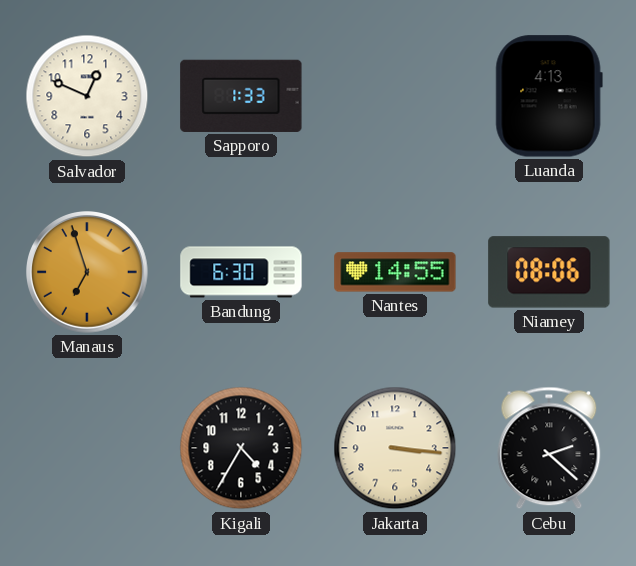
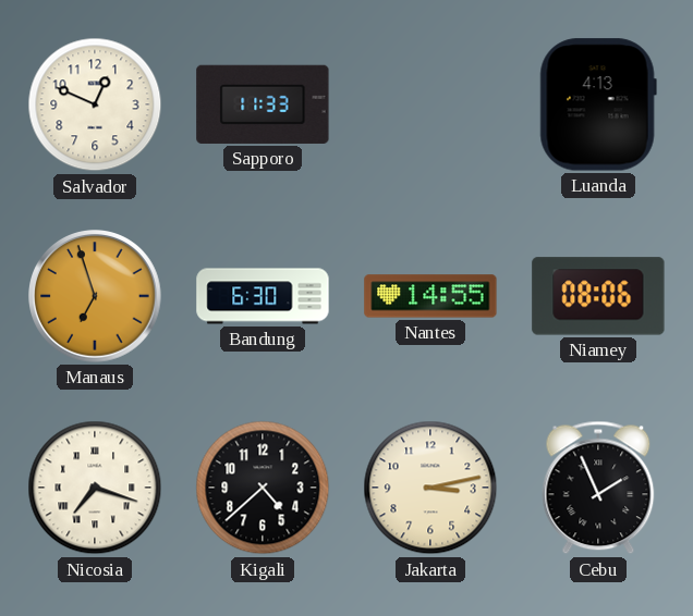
Sapporo: 1:33 -> 11:33
Nicosia: none -> 7:18
Kigali: 4:35 -> 4:38
Jakarta: 3:16 -> 3:13
Cebu: 2:22 -> 1:56
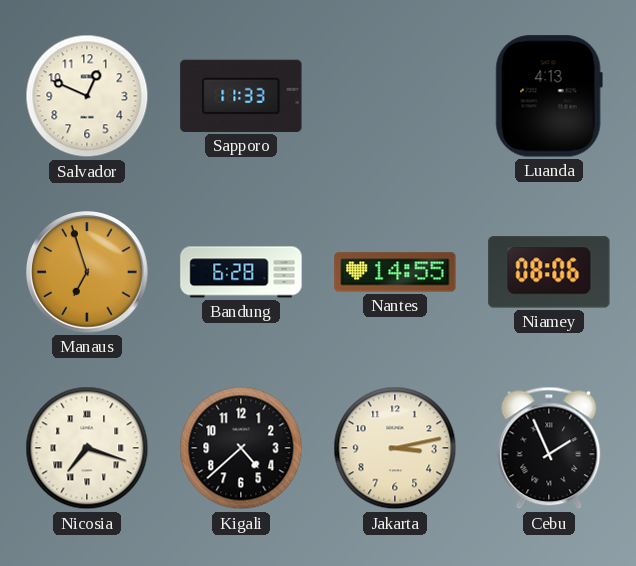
Bandung: 6:30 -> 6:28
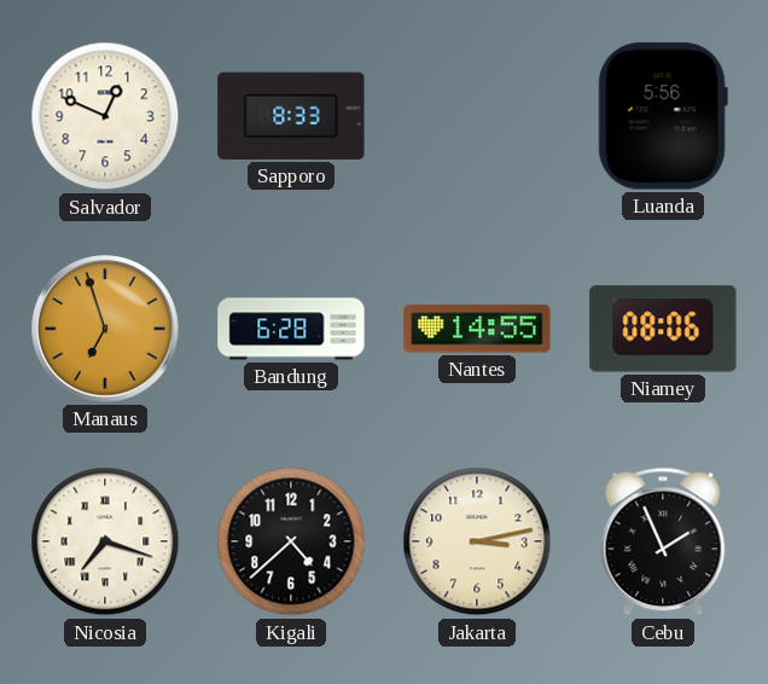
Sapporo: 11:33 -> 8:33
Luanda: 4:13 -> 5:56
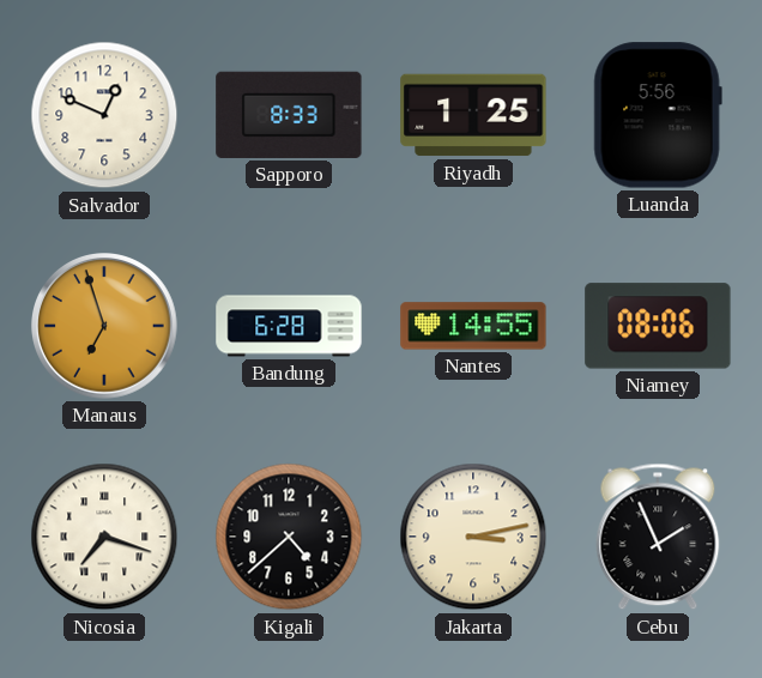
Riyadh: none -> 1:25
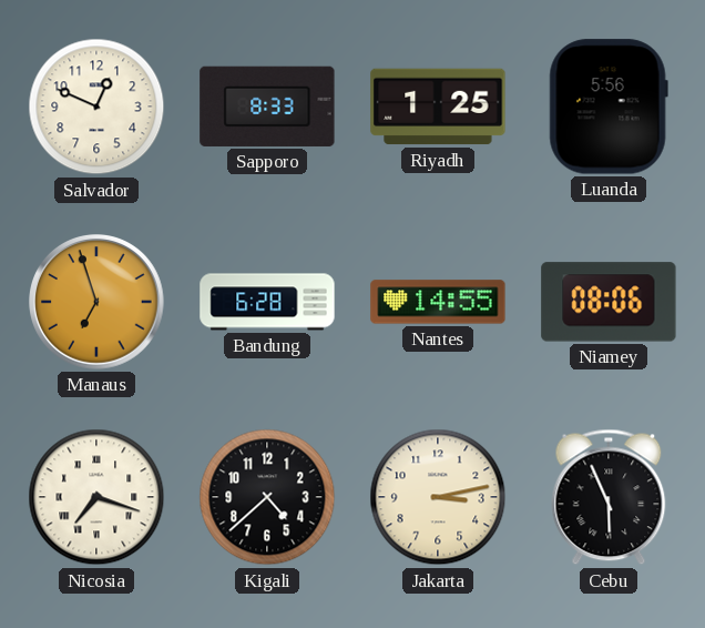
Cebu: 1:56 -> 5:56
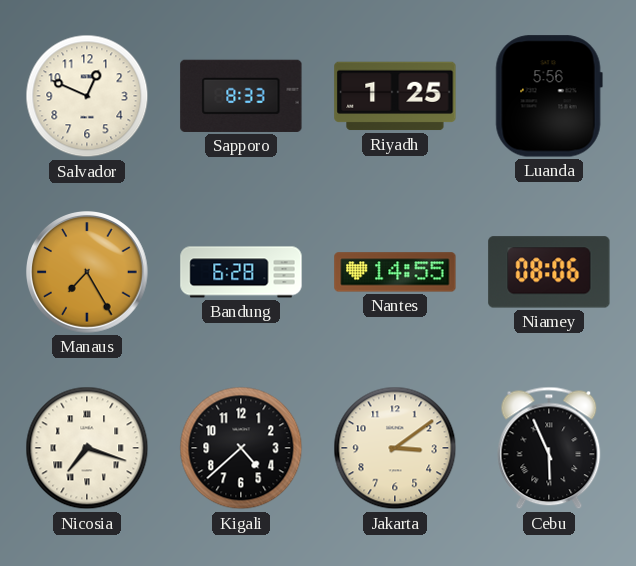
Manaus: 6:57 -> 7:25
Jakarta: 3:13 -> 3:09
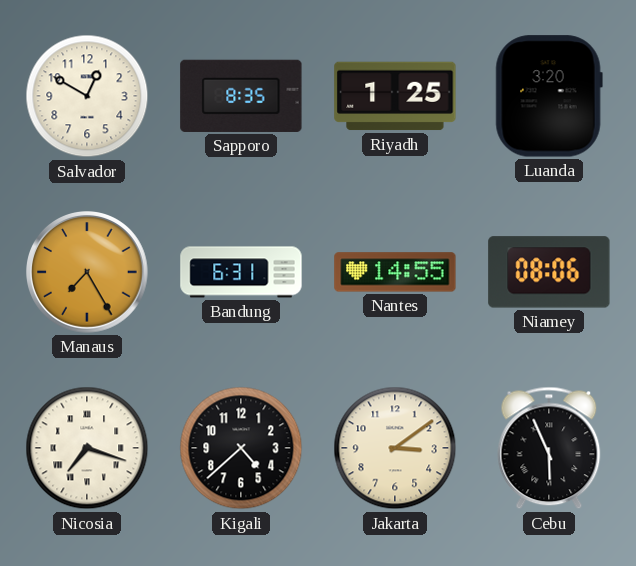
Salvador: 12:49 -> 12:50
Sapporo: 8:33 -> 8:35
Luanda: 5:56 -> 3:20
Bandung: 6:28 -> 6:31
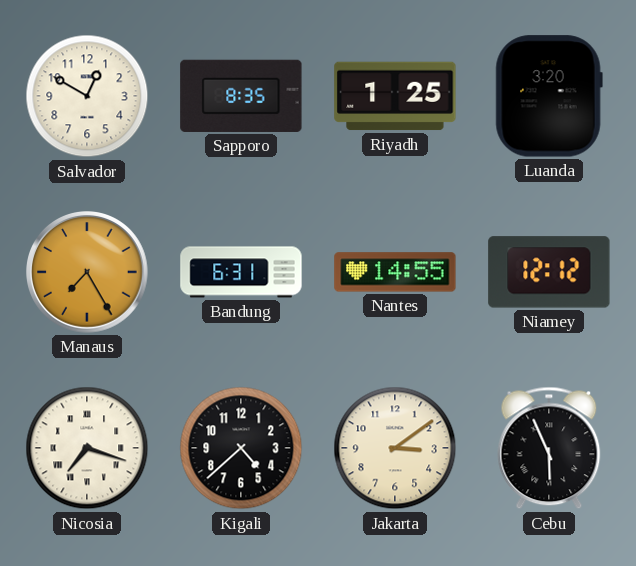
Niamey: 08:06 -> 12:12
